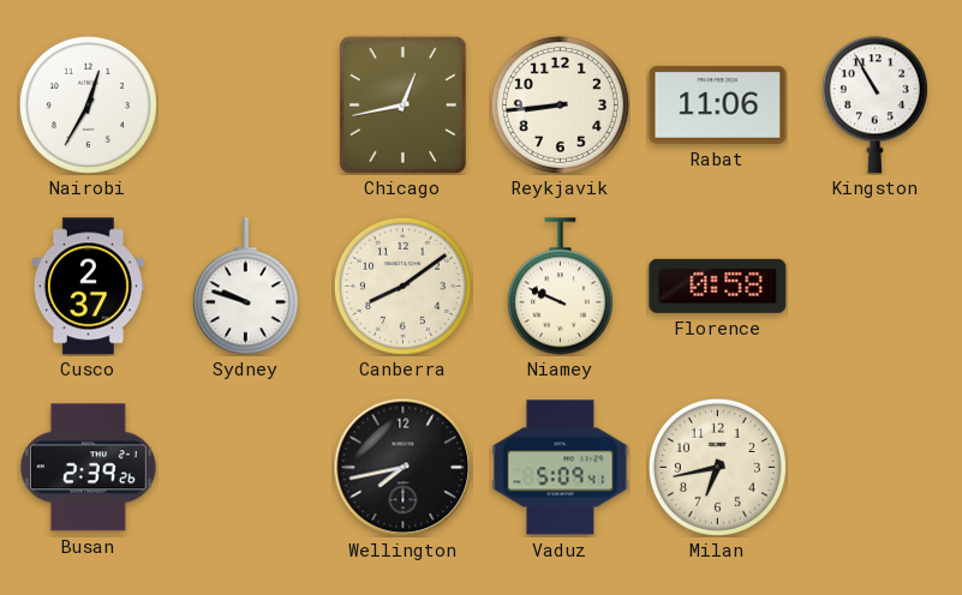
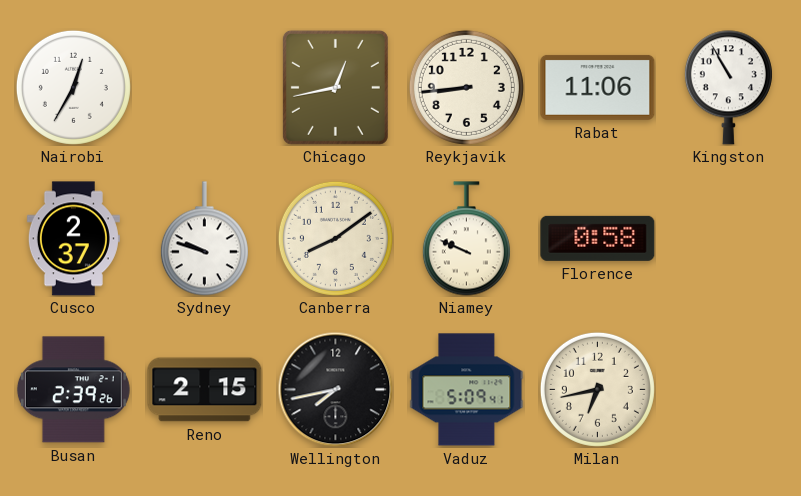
Reno: none -> 2:15
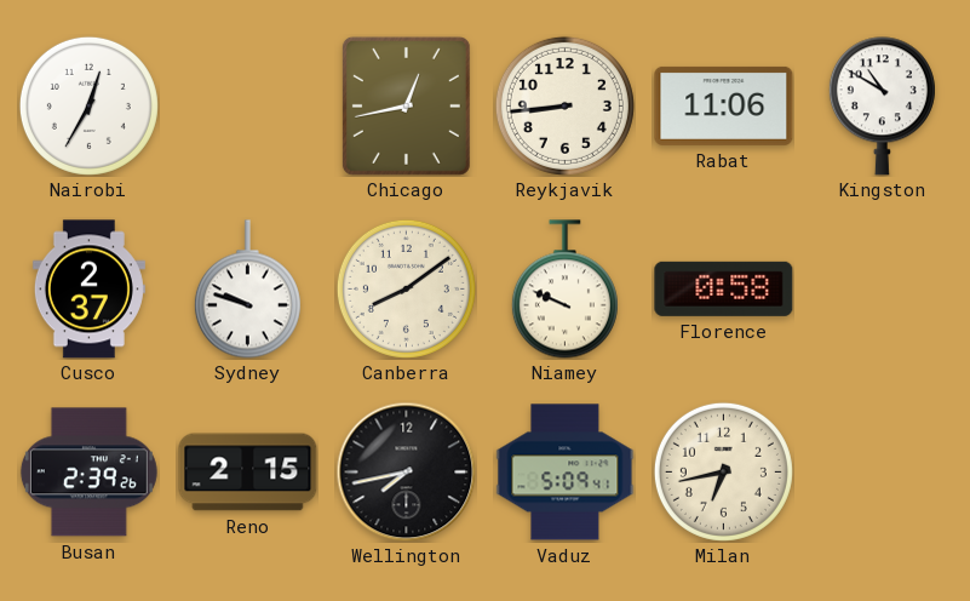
Kingston: 10:55 -> 10:50
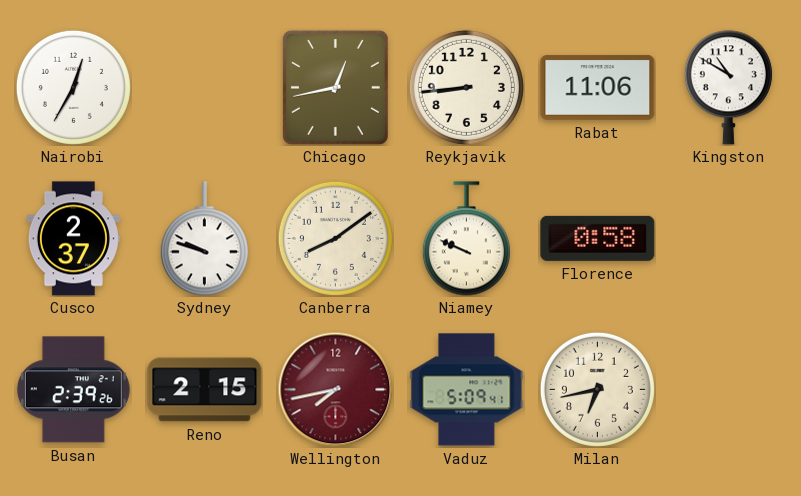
Wellington dial: black -> burgundy
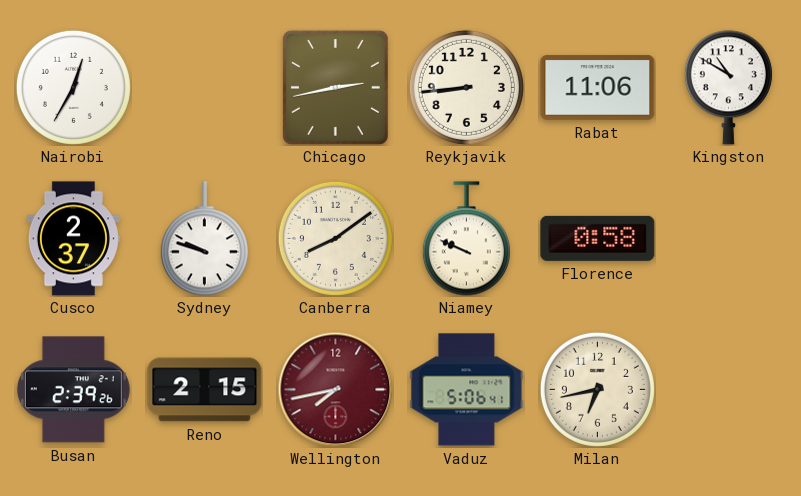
Chicago: 12:43 -> 2:43
Vaduz: 5:09 -> 5:06
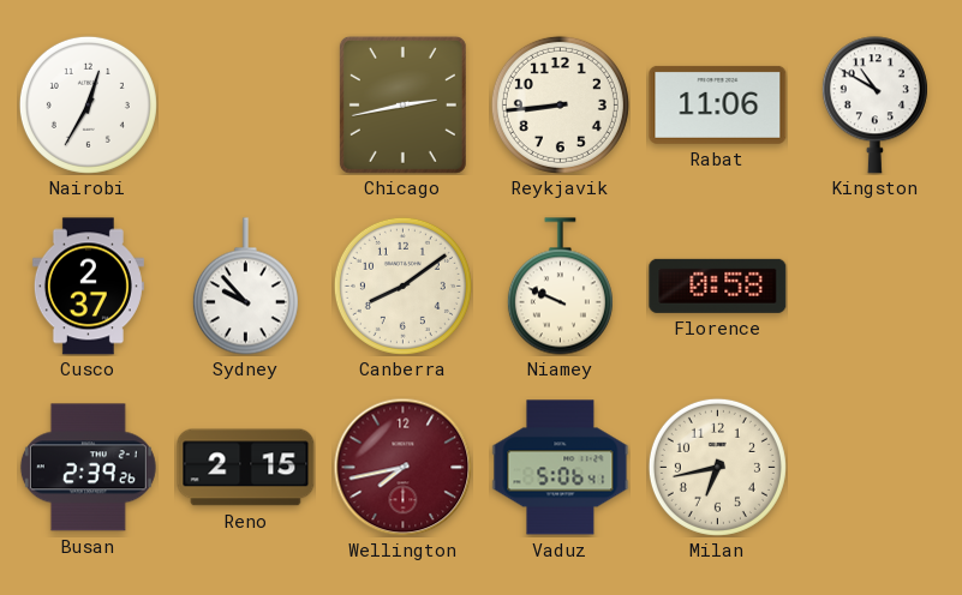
Sydney: 9:48 -> 9:53
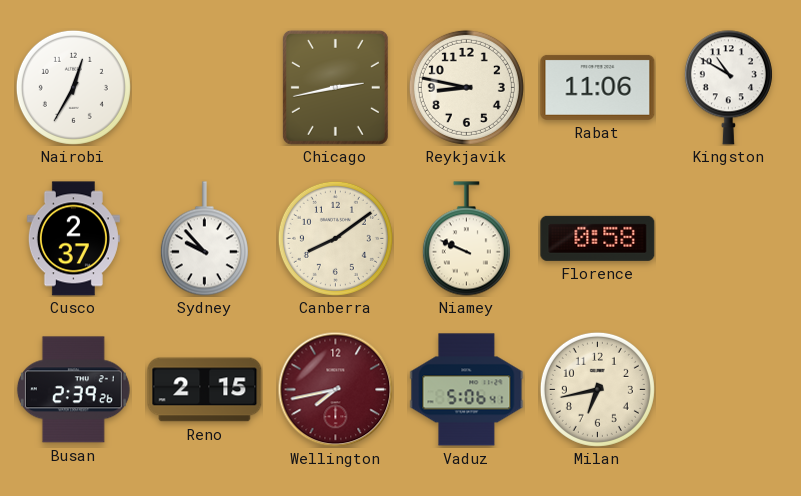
Reykjavik: 8:44 -> 8:47
